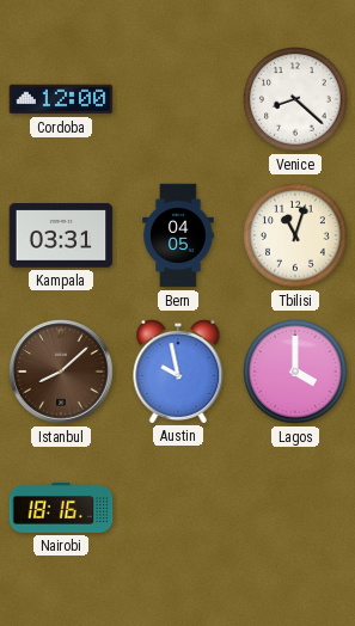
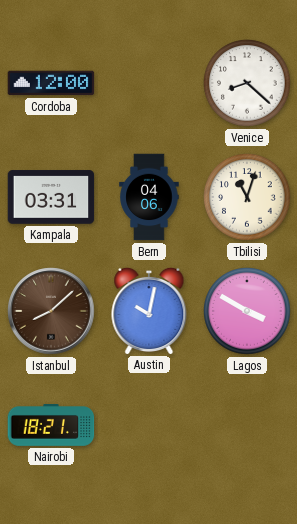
Bern: 04:05 -> 04:06
Austin: 9:58 -> 10:02
Lagos: 4:00 -> 3:50
Nairobi: 18:16 -> 18:21
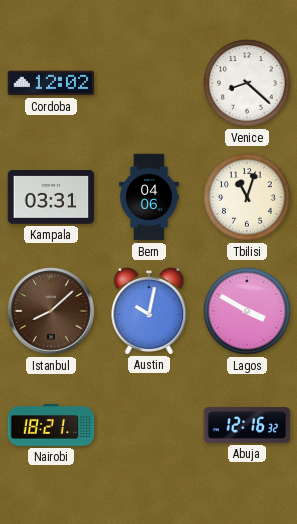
Cordoba: 12:00 -> 12:02
Abuja: none -> 12:16
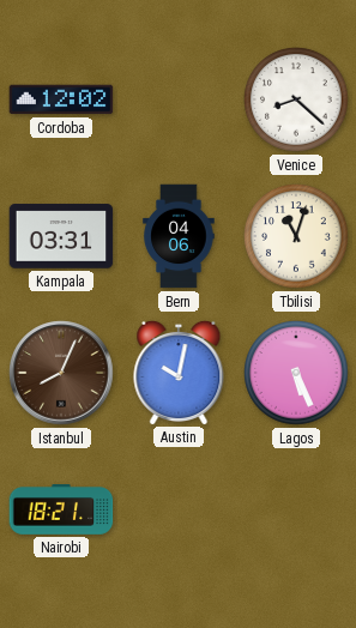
Istanbul: 8:08 -> 8:04
Lagos: 3:50 -> 5:26
Abuja: 12:16 -> none
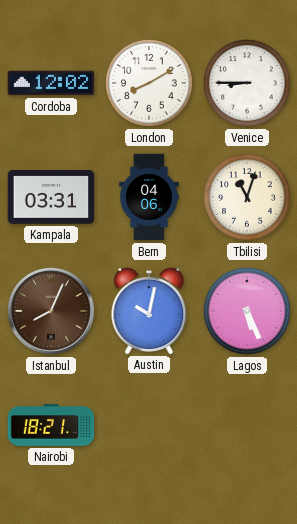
London: none -> 8:10
Venice: 8:22 -> 8:45
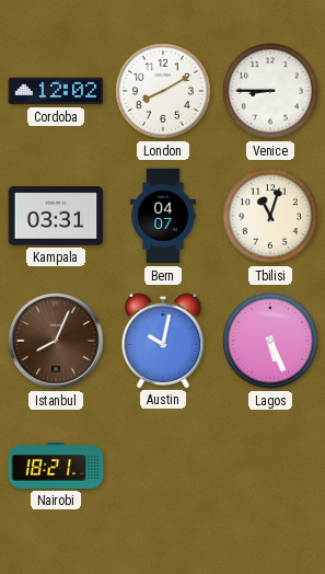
Bern: 04:06 -> 04:07
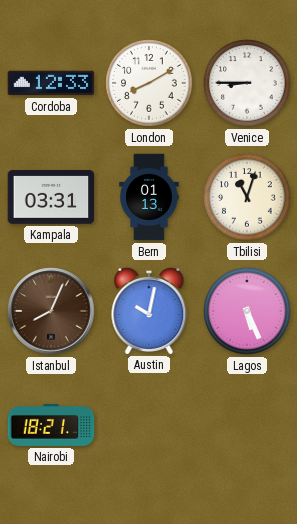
Cordoba: 12:02 -> 12:33
Bern: 04:07 -> 01:13
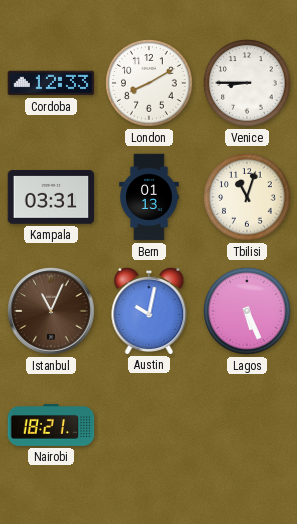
Istanbul: 8:04 -> 11:04
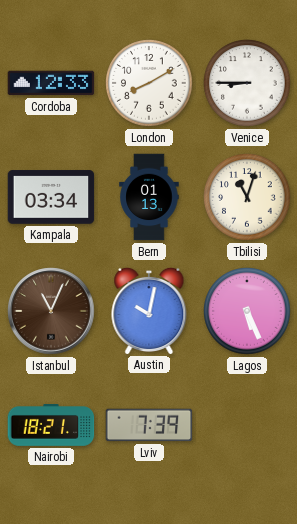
Kampala: 03:31 -> 03:34
Lviv: none -> 7:39
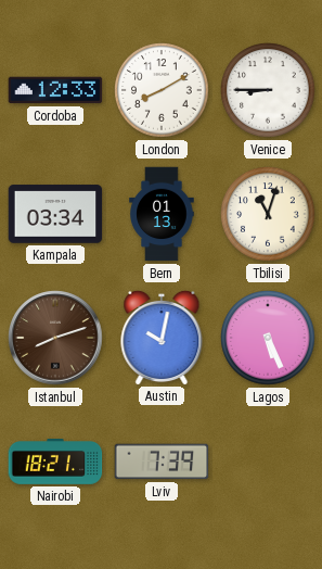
Istanbul: 11:04 -> 8:12
